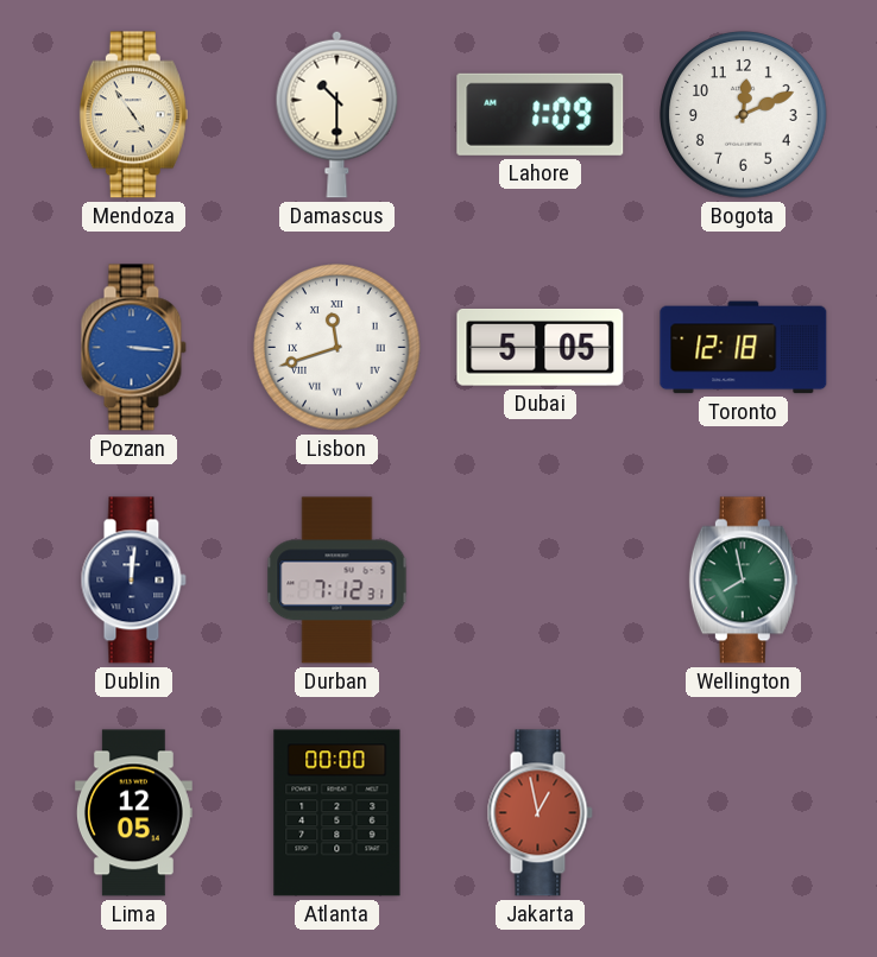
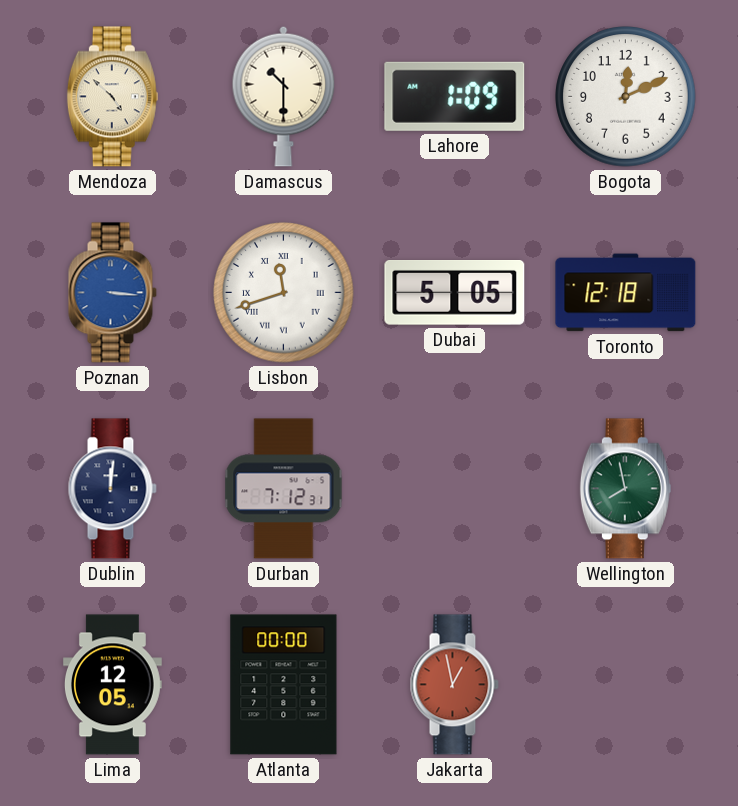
Mendoza: 4:54 -> 4:52
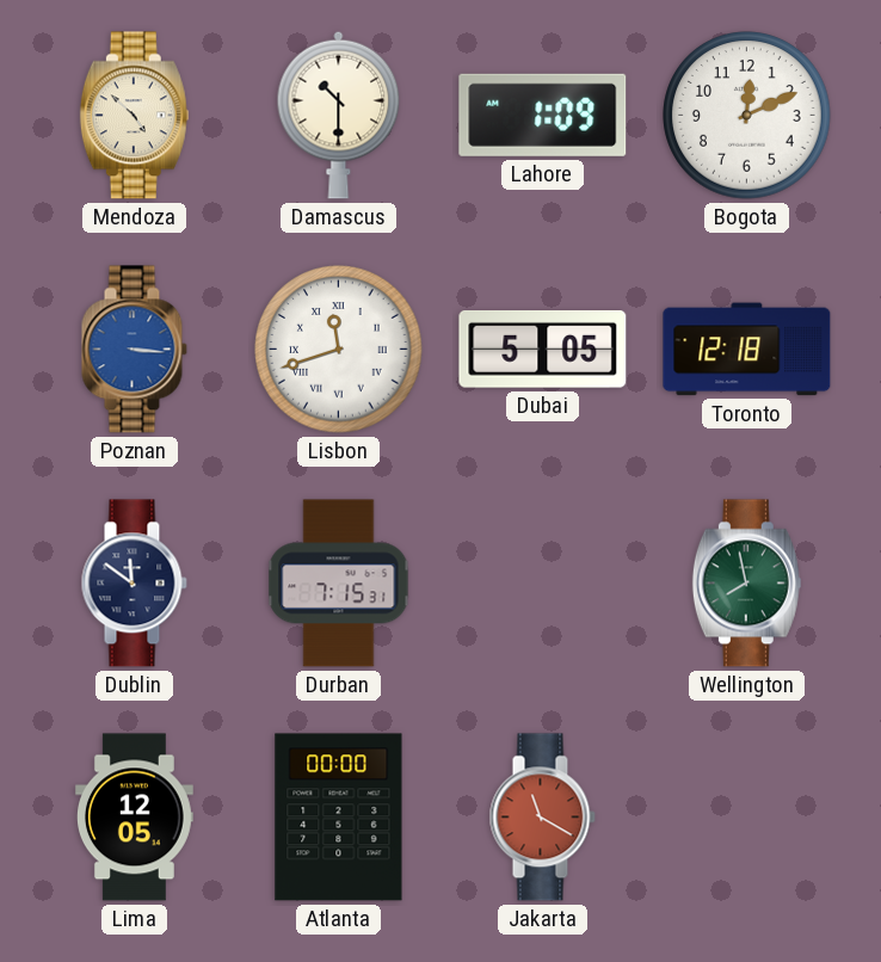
Dublin: 12:01 -> 11:51
Durban: 7:12 -> 7:15
Jakarta: 12:58 -> 11:20
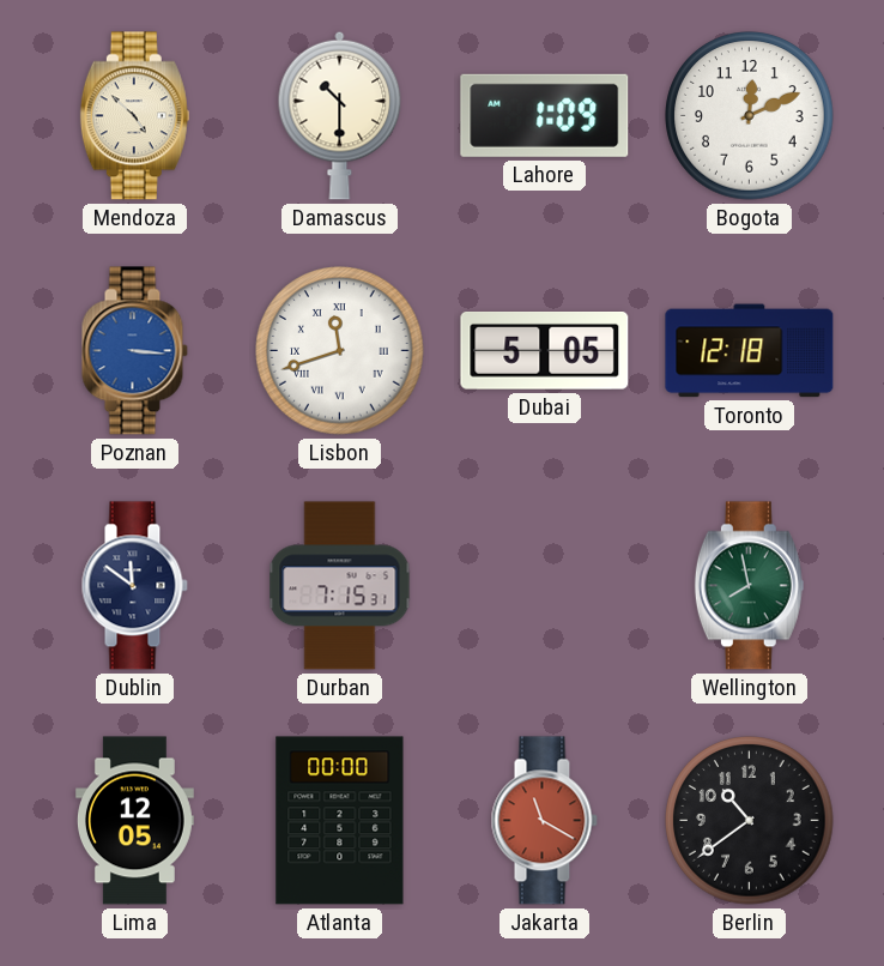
Berlin: none -> 10:39
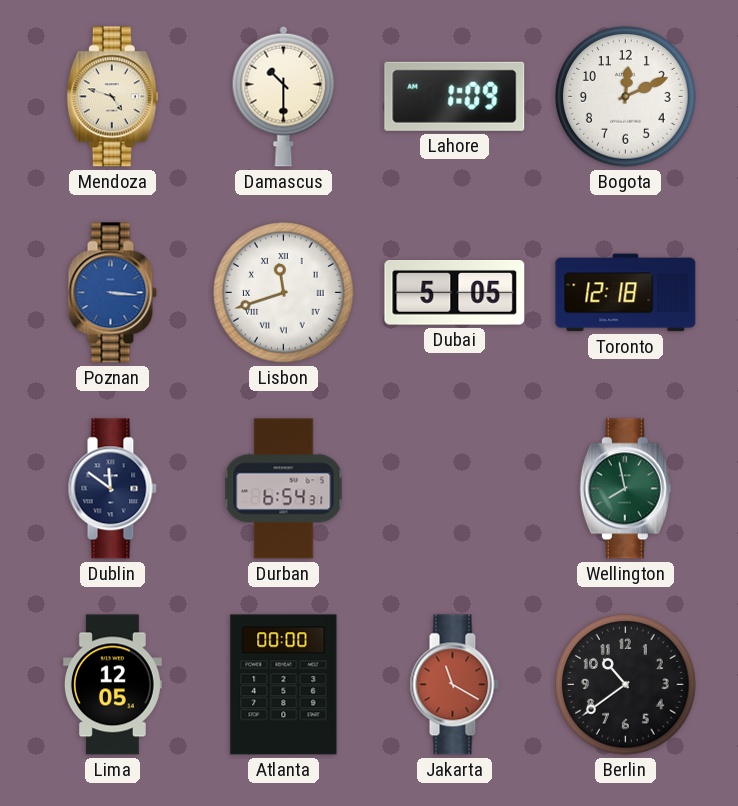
Mendoza: 4:52 -> 4:48
Durban: 7:15 -> 6:54
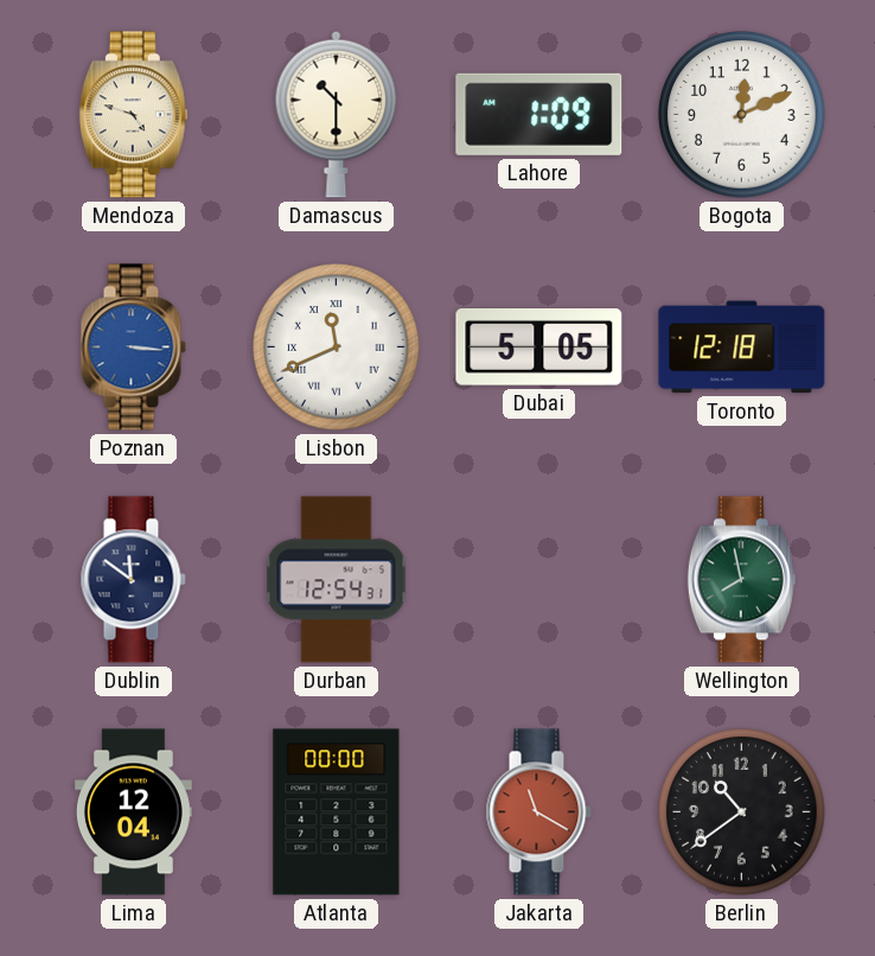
Lisbon: 11:42 -> 11:41
Durban: 6:54 -> 12:54
Lima: 12:05 -> 12:04
